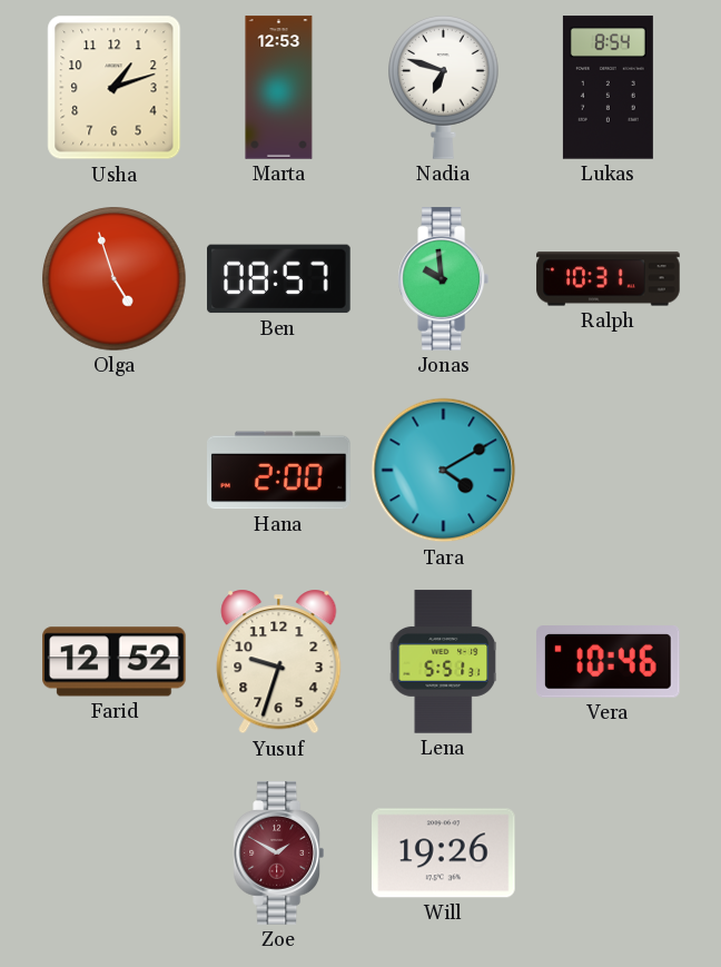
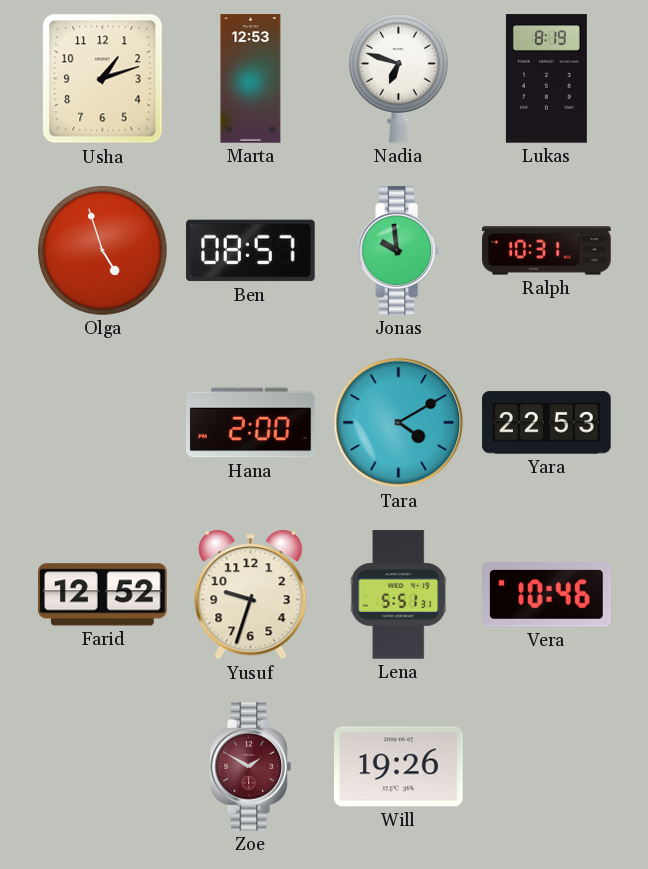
Lukas: 8:54 -> 8:19
Yara: none -> 22:53
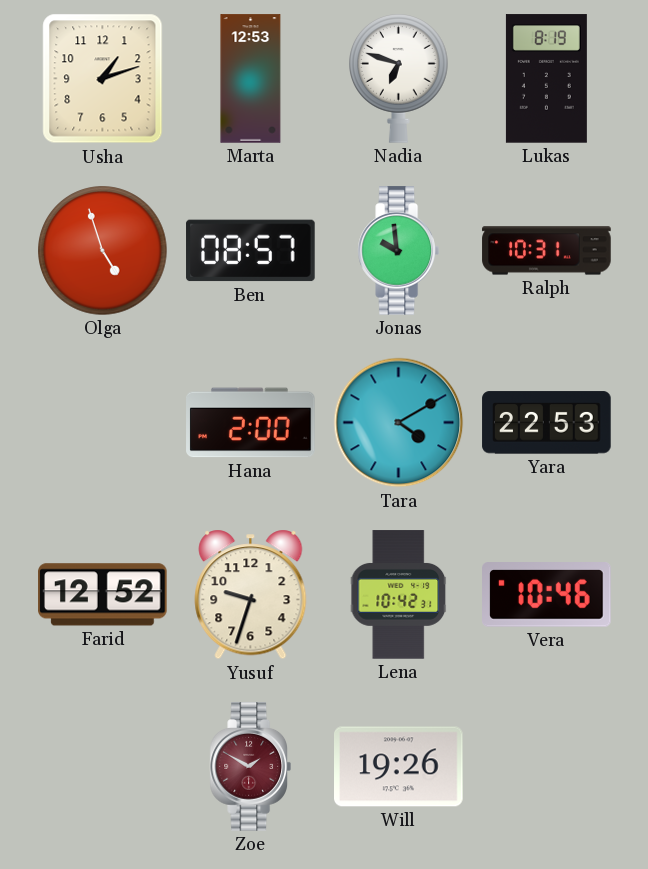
Lena: 5:51 -> 10:42
